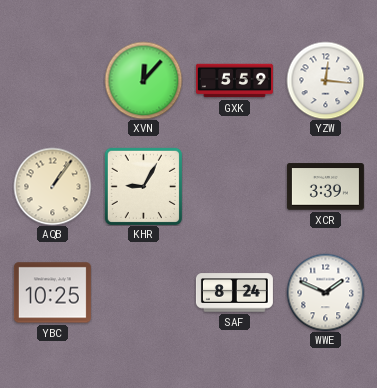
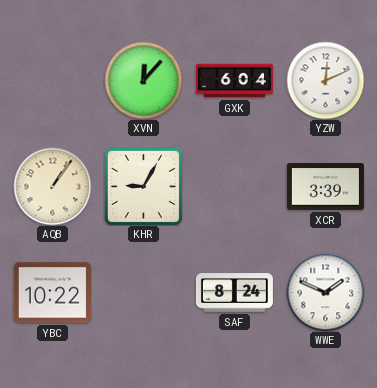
GXK: 5:59 -> 6:04
YZW: 12:16 -> 12:11
YBC: 10:25 -> 10:22
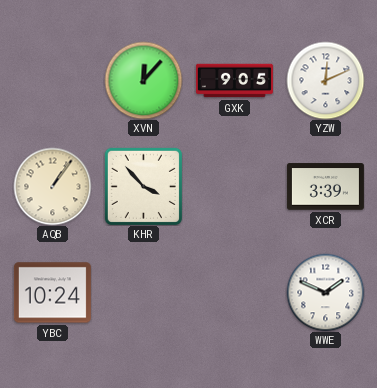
GXK: 6:04 -> 9:05
KHR: 9:05 -> 3:53
YBC: 10:22 -> 10:24
SAF: 8:24 -> none
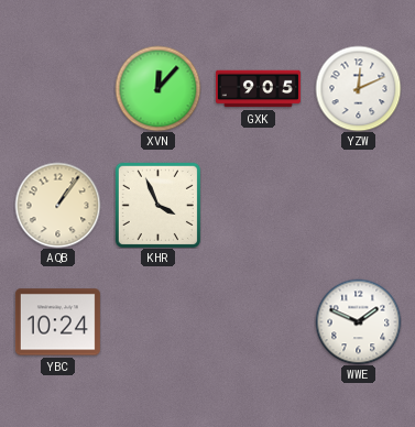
KHR: 3:53 -> 3:56
XCR: 3:39 -> none
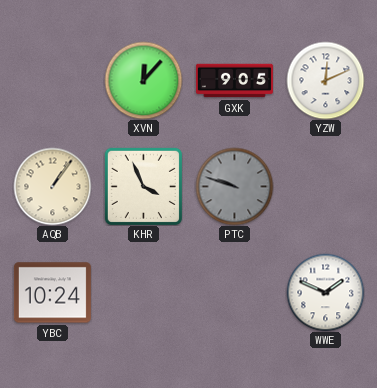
PTC: none -> 9:48
